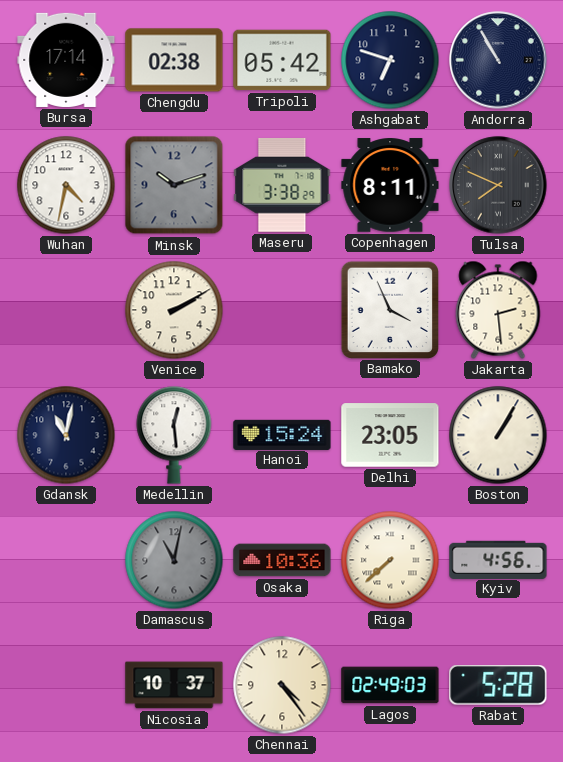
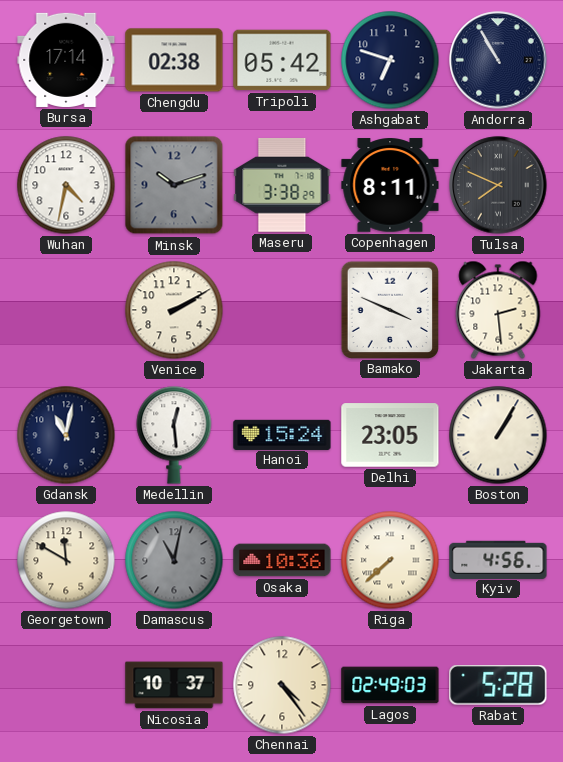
Bamako: 3:56 -> 3:49
Georgetown: none -> 11:50
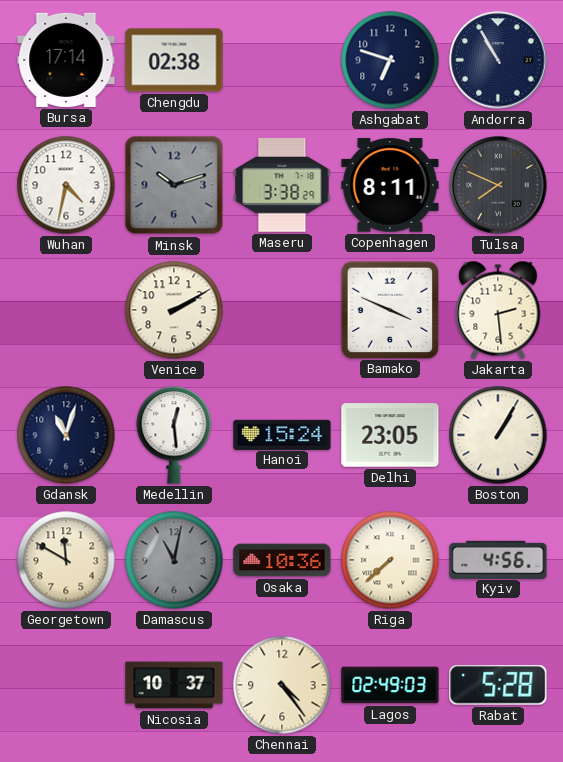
Tripoli: 05:42 -> none
Gdansk: 11:02 -> 11:03
